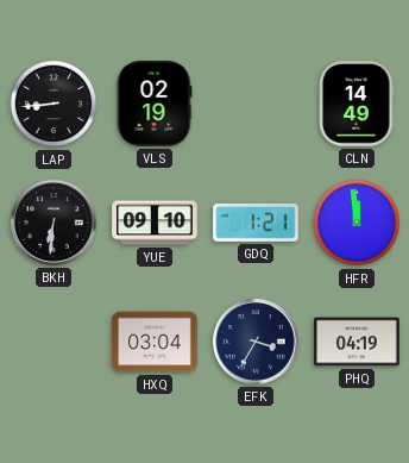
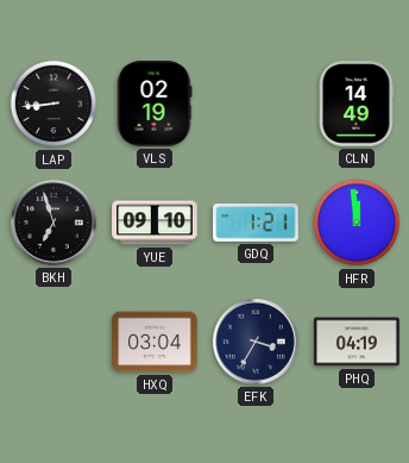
BKH: 6:31 -> 6:57
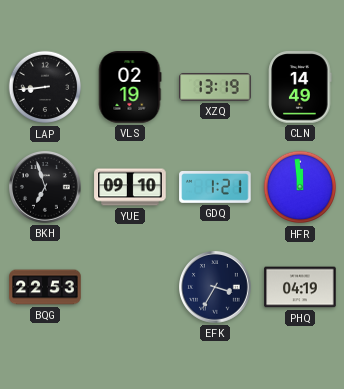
XZQ: none -> 13:19
BQG: none -> 22:53
HXQ: 03:04 -> none
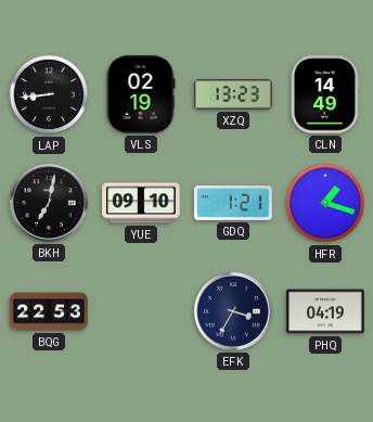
XZQ: 13:19 -> 13:23
BKH: 6:57 -> 7:02
HFR: 11:59 -> 1:18
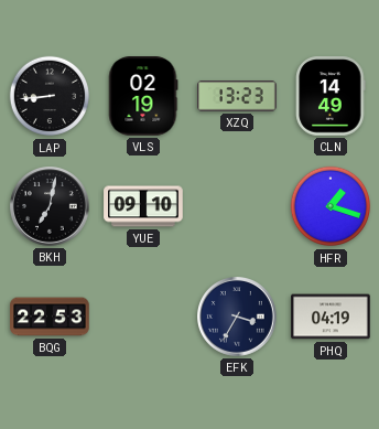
GDQ: 1:21 -> none
